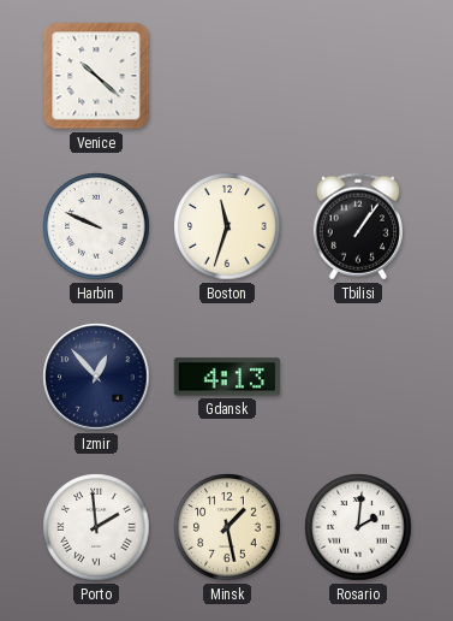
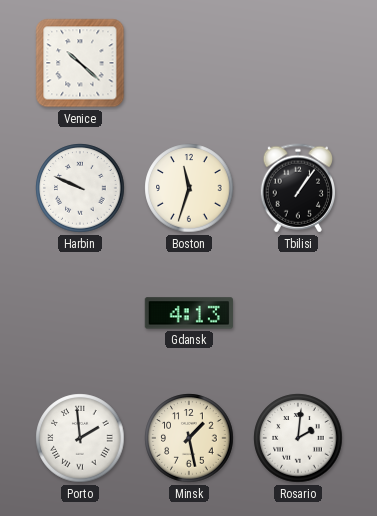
Izmir: 12:53 -> none
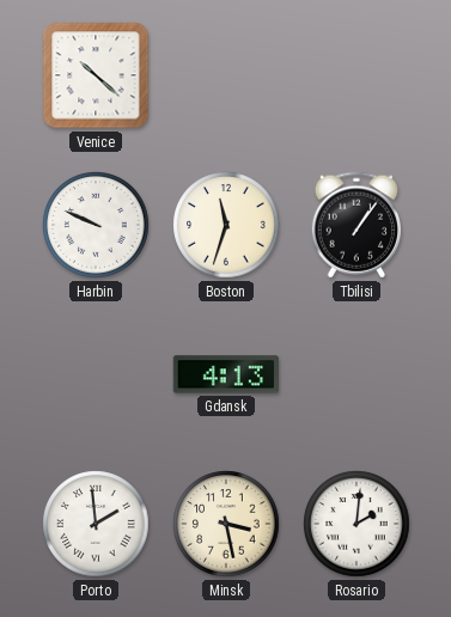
Minsk: 1:28 -> 3:28
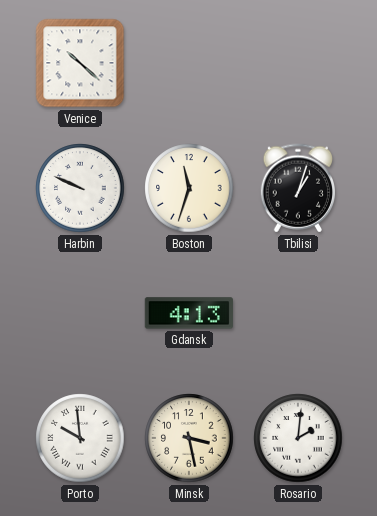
Tbilisi: 1:06 -> 1:03
Porto: 1:59 -> 9:59
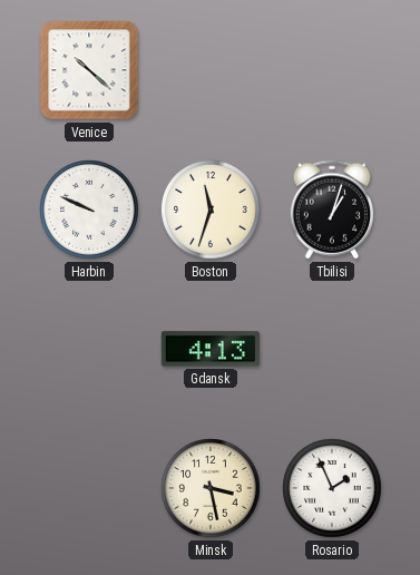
Porto: 9:59 -> none
Rosario: 2:01 -> 1:56
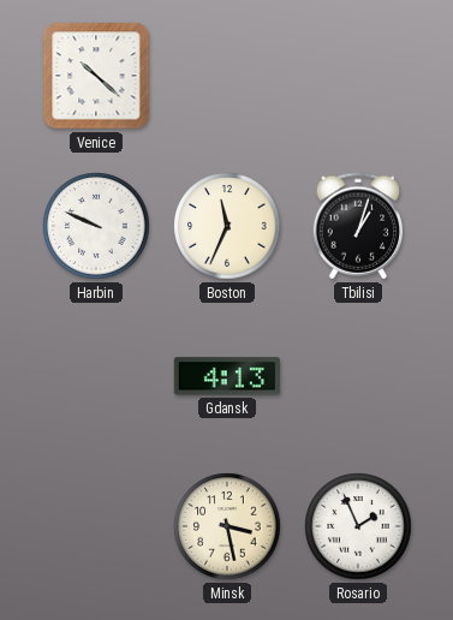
Boston: 11:33 -> 11:34
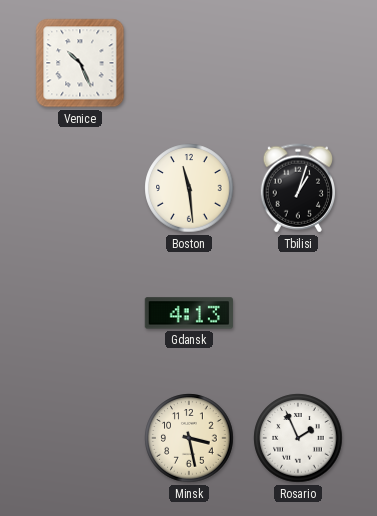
Venice: 10:22 -> 10:26
Harbin: 9:49 -> none
Boston: 11:34 -> 11:29
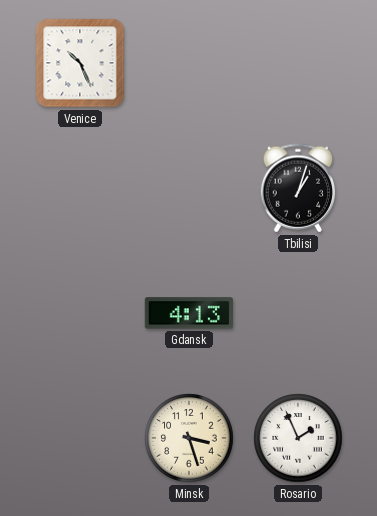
Boston: 11:29 -> none
Minsk: 3:28 -> 3:27
